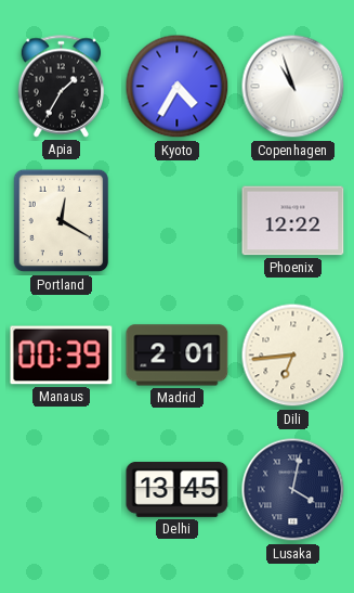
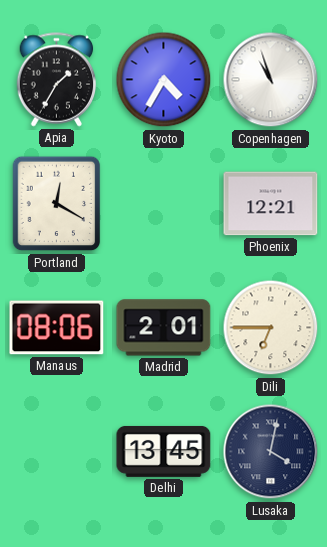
Phoenix: 12:22 -> 12:21
Manaus: 00:39 -> 08:06
Dili: 6:44 -> 6:45
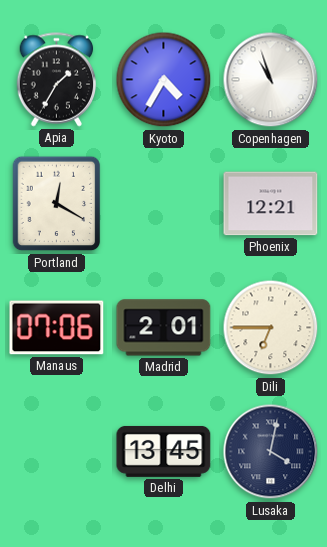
Manaus: 08:06 -> 07:06
